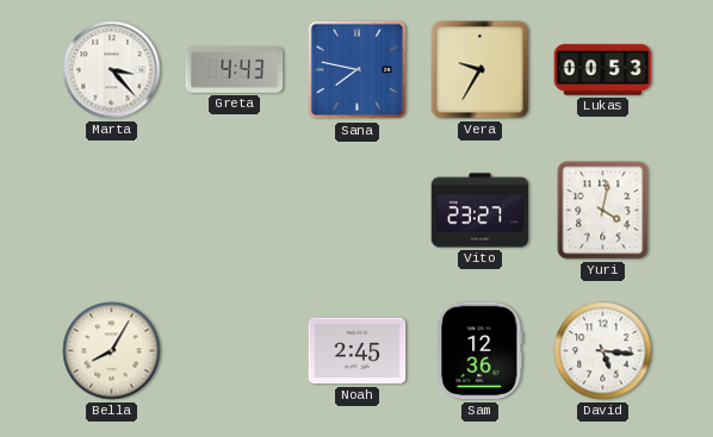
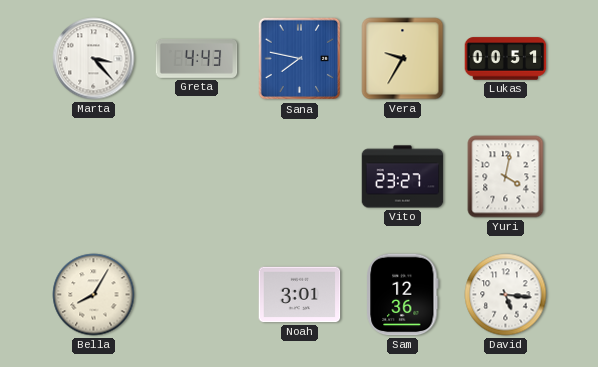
Lukas: 00:53 -> 00:51
Noah: 2:45 -> 3:01
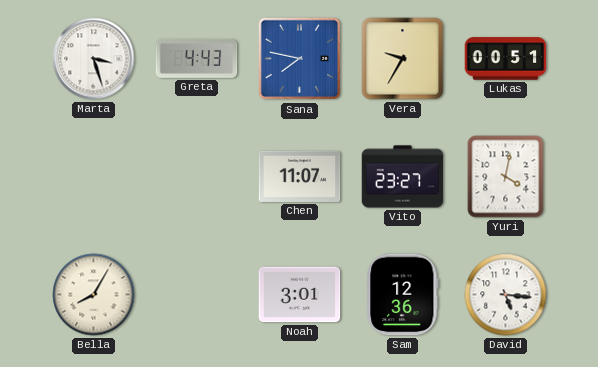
Marta: 3:23 -> 3:27
Chen: none -> 11:07
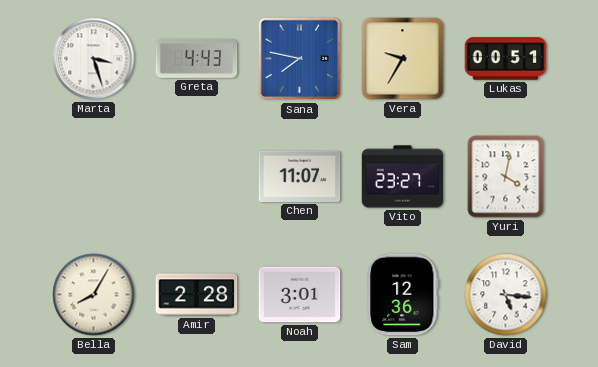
Amir: none -> 2:28
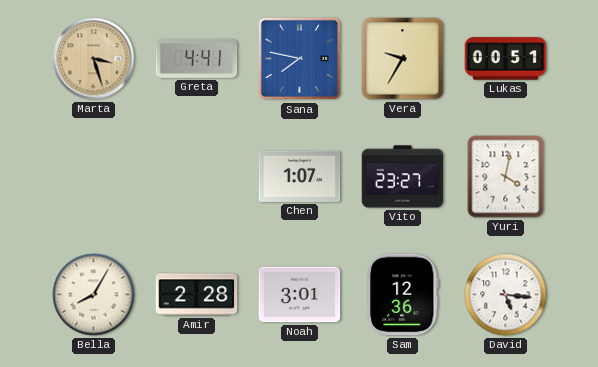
Marta dial: white -> champagne
Greta: 4:43 -> 4:41
Chen: 11:07 -> 1:07
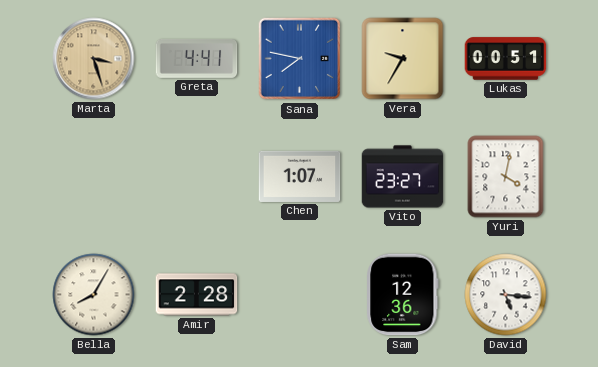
Noah: 3:01 -> none
